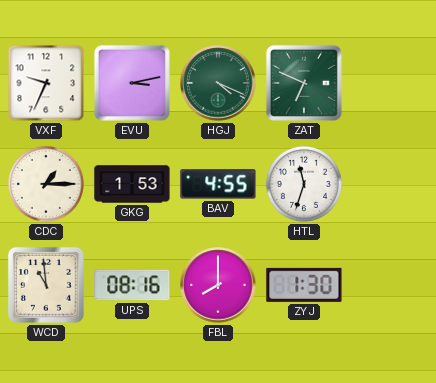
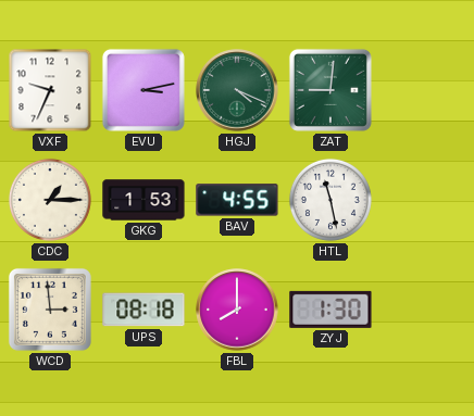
ZAT: 6:49 -> 9:01
HTL: 11:33 -> 11:28
WCD: 10:59 -> 2:59
UPS: 08:16 -> 08:18
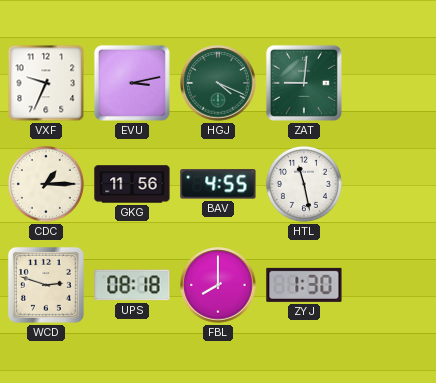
GKG: 1:53 -> 11:56
WCD: 2:59 -> 2:48
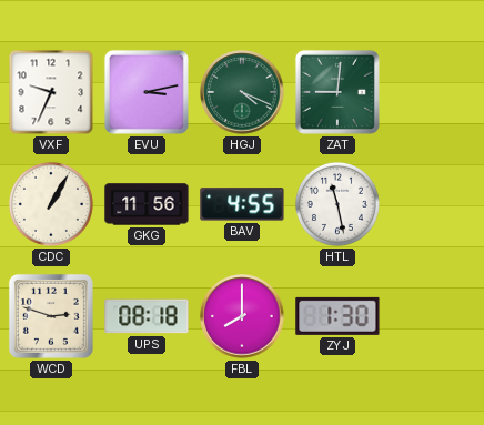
CDC: 1:15 -> 1:05
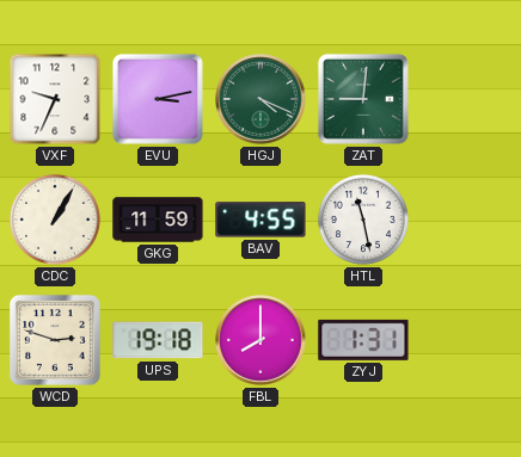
GKG: 11:56 -> 11:59
UPS: 08:18 -> 19:18
ZYJ: 1:30 -> 1:31
